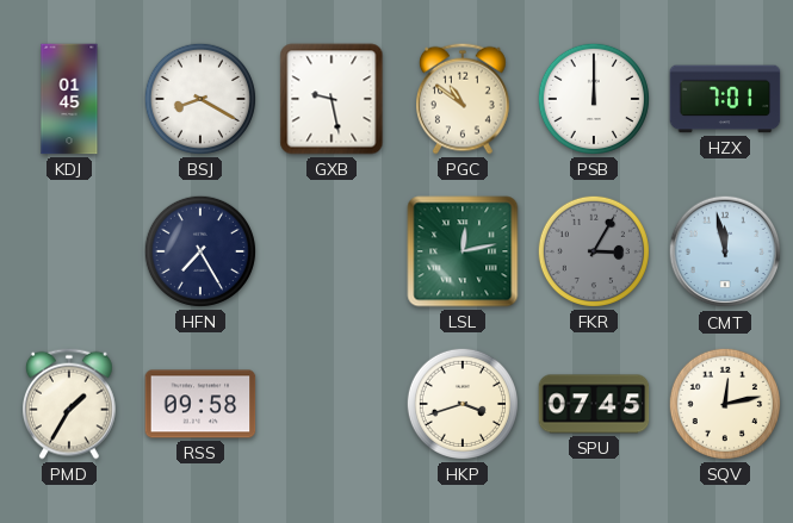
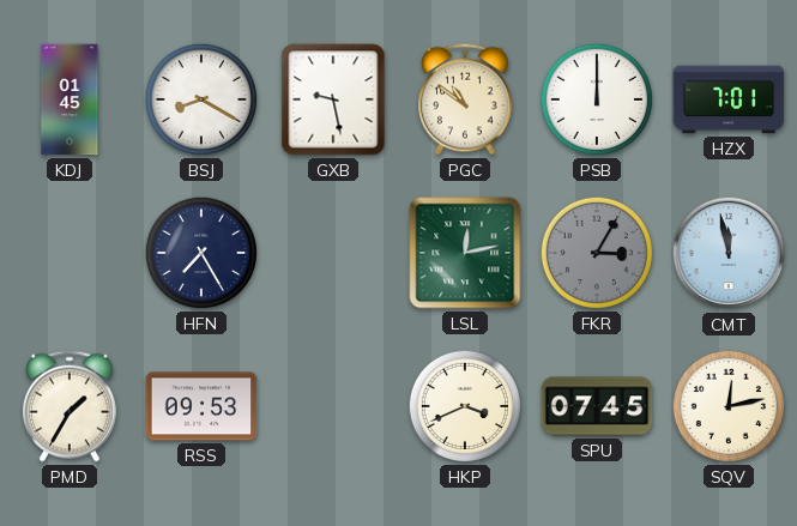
RSS: 09:58 -> 09:53
HKP: 3:42 -> 3:41
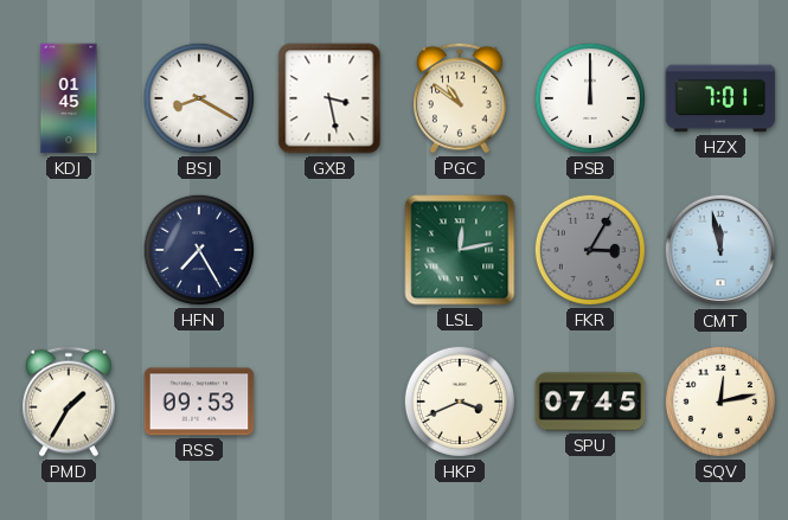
GXB: 9:28 -> 3:28
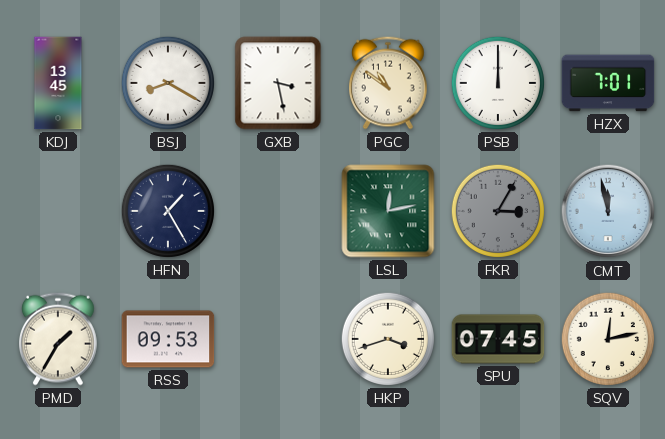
KDJ: 01:45 -> 13:45
HFN: 7:25 -> 1:25
HKP: 3:41 -> 3:42
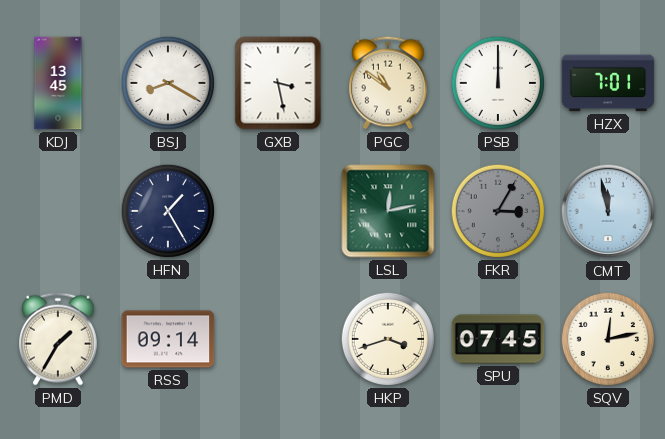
RSS: 09:53 -> 09:14
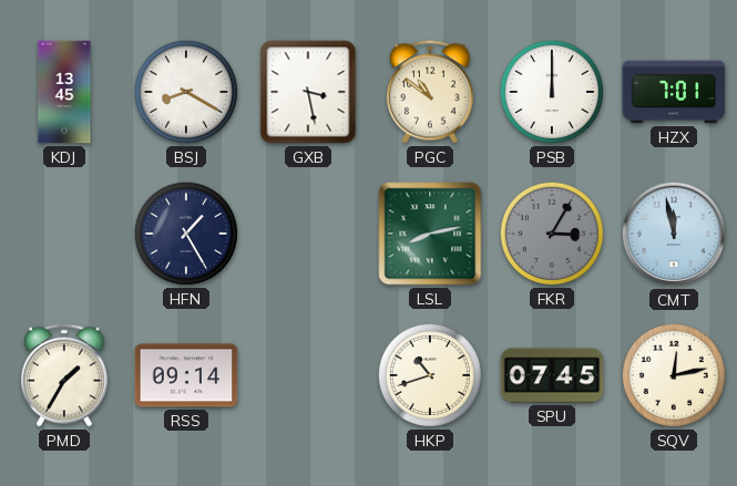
LSL: 12:13 -> 8:13
HKP: 3:42 -> 10:42
